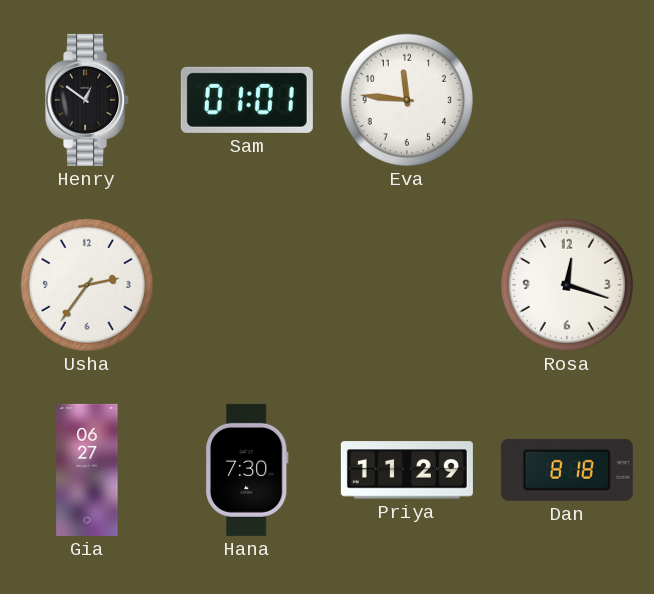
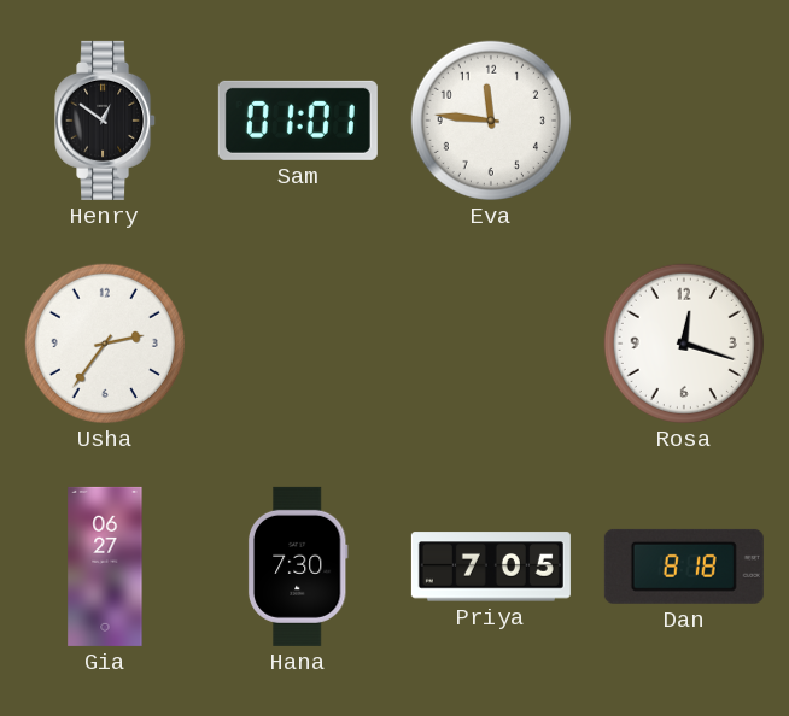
Priya: 11:29 -> 7:05
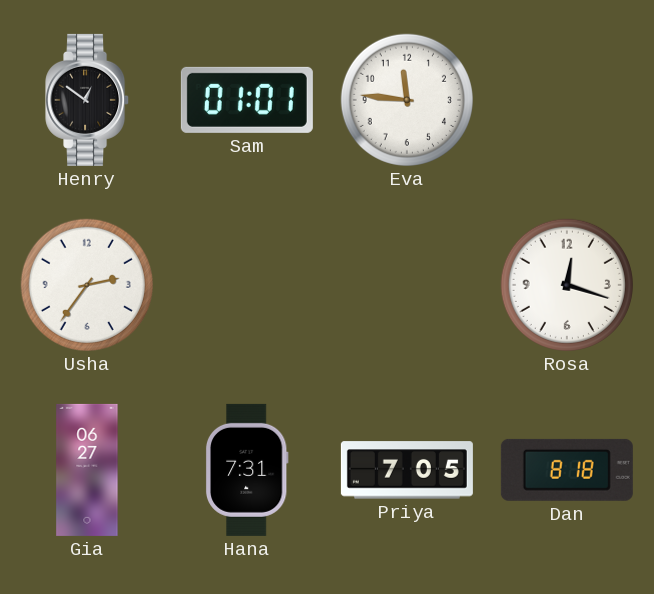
Hana: 7:30 -> 7:31
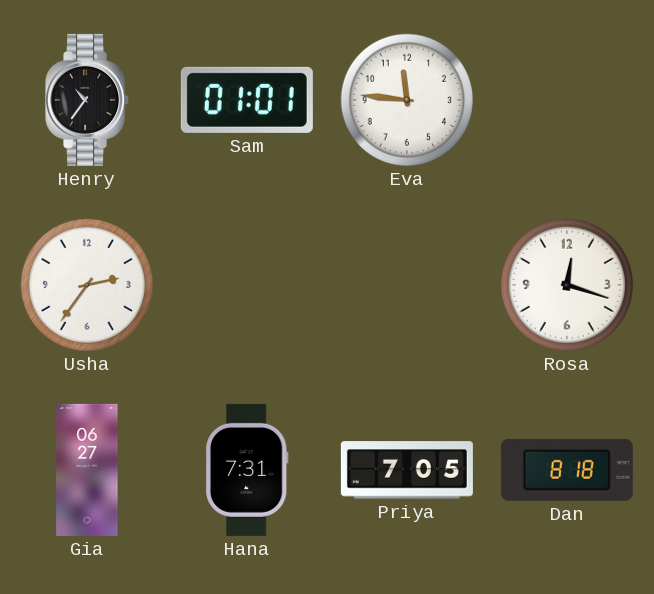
Henry: 12:51 -> 10:36
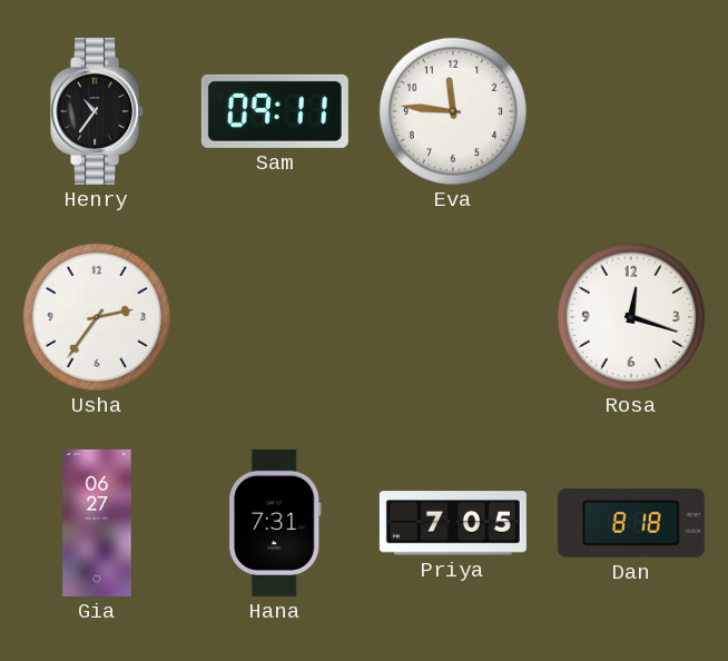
Sam: 01:01 -> 09:11
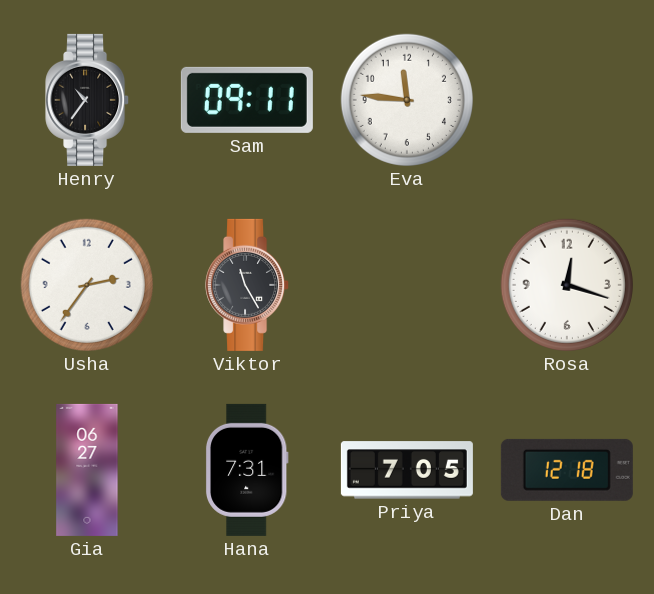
Viktor: none -> 11:25
Dan: 8:18 -> 12:18
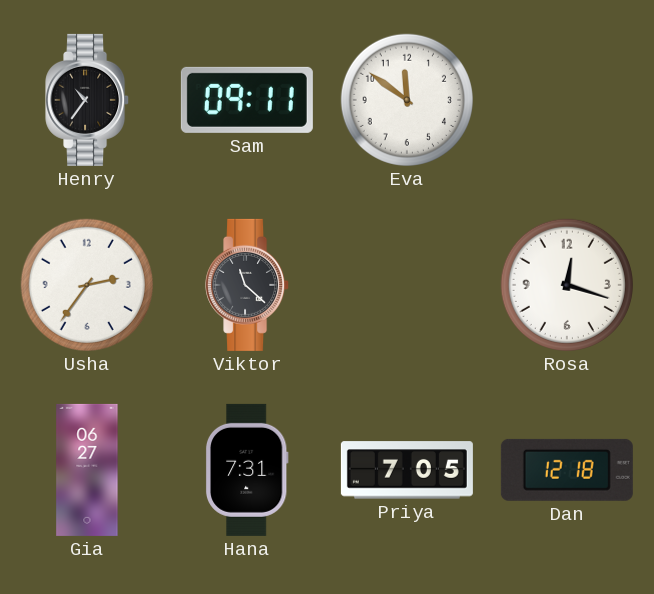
Eva: 11:46 -> 11:51
Viktor: 11:25 -> 11:22
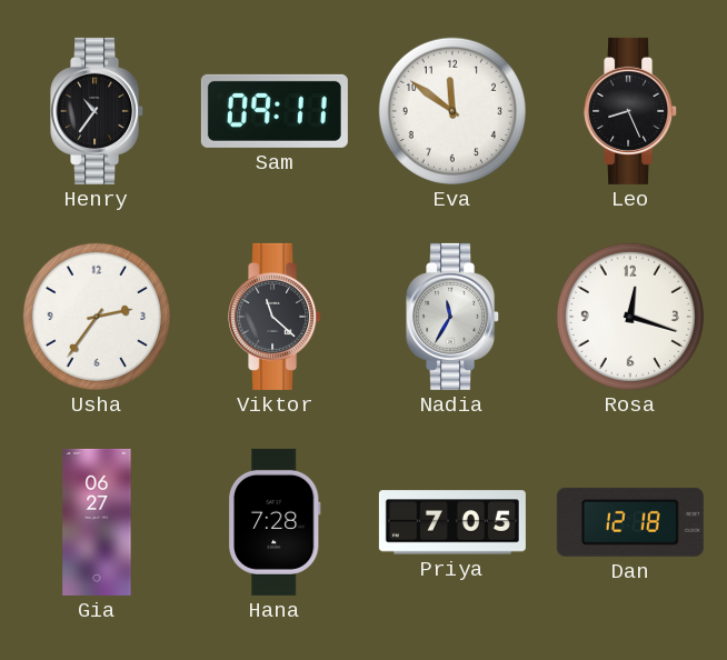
Leo: none -> 8:26
Nadia: none -> 11:35
Hana: 7:31 -> 7:28
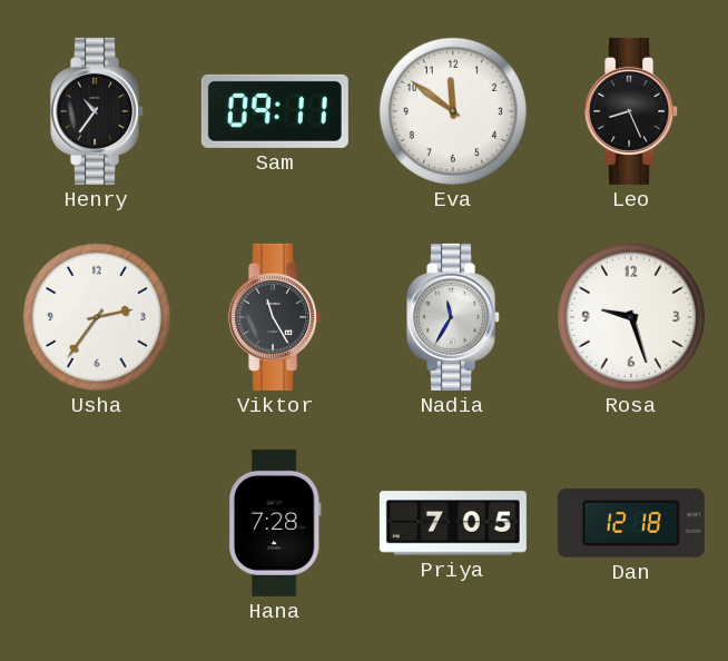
Viktor: 11:22 -> 11:25
Rosa: 12:18 -> 9:27
Gia: 06:27 -> none
